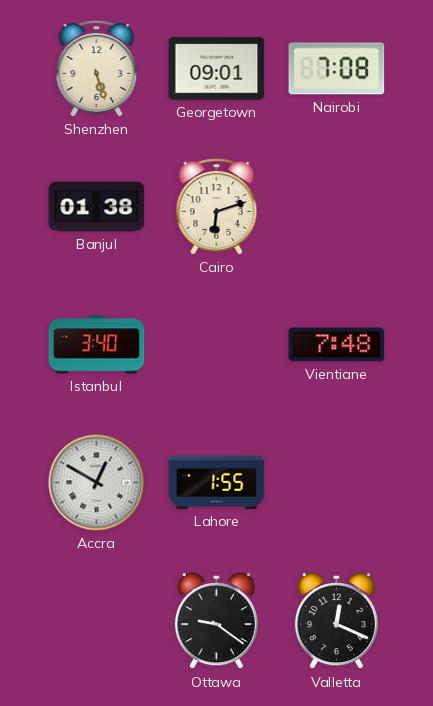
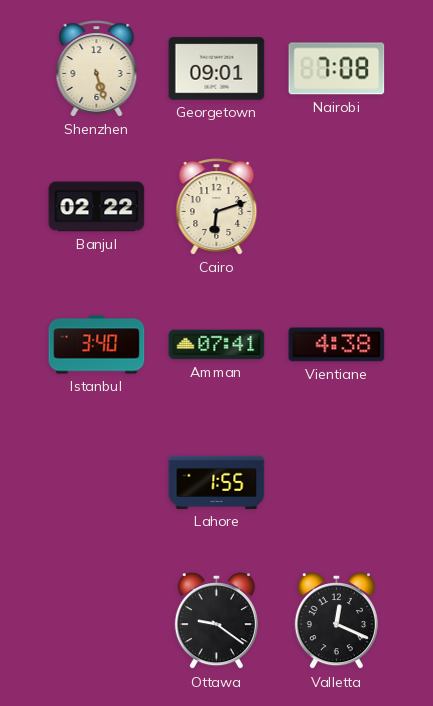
Banjul: 01:38 -> 02:22
Amman: none -> 07:41
Vientiane: 7:48 -> 4:38
Accra: 12:50 -> none
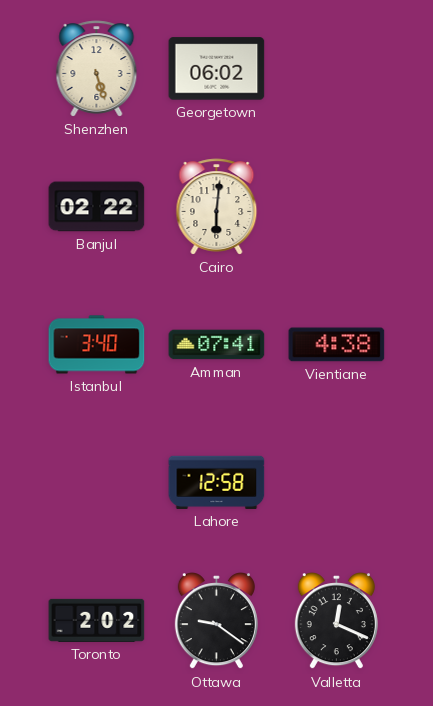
Georgetown: 09:01 -> 06:02
Nairobi: 7:08 -> none
Cairo: 6:12 -> 6:01
Lahore: 1:55 -> 12:58
Toronto: none -> 2:02
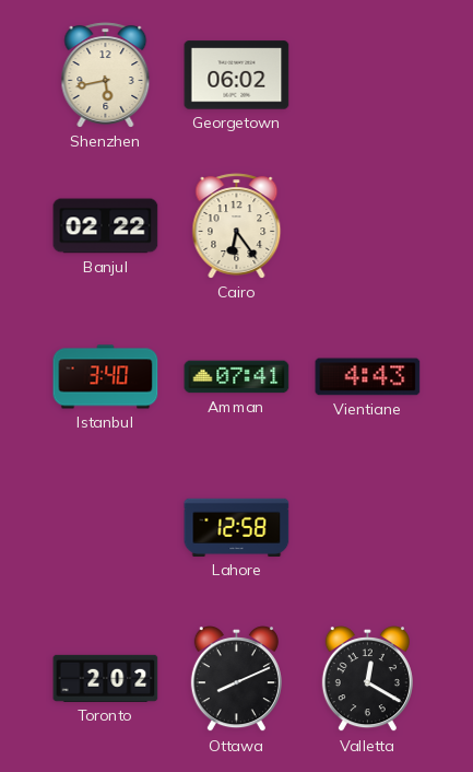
Shenzhen: 5:27 -> 5:43
Cairo: 6:01 -> 6:24
Vientiane: 4:38 -> 4:43
Ottawa: 9:21 -> 8:11
Valletta: 12:19 -> 12:20
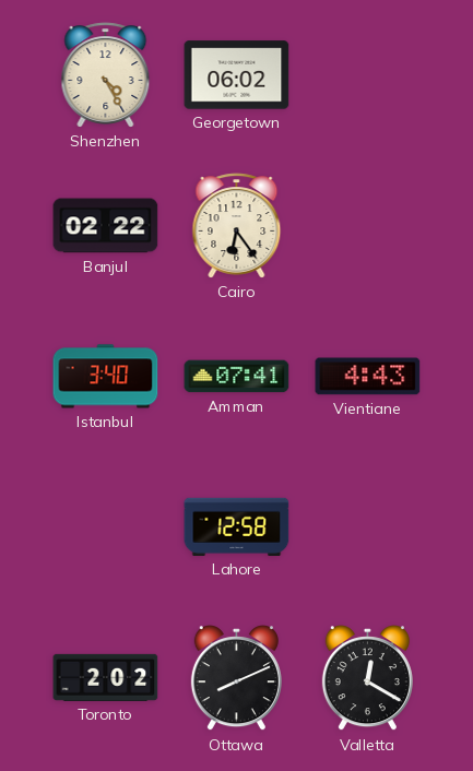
Shenzhen: 5:43 -> 4:25
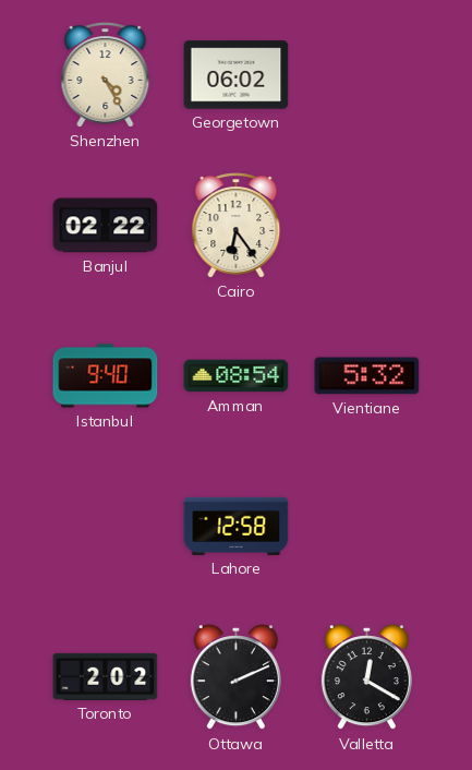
Istanbul: 3:40 -> 9:40
Amman: 07:41 -> 08:54
Vientiane: 4:43 -> 5:32
Ottawa: 8:11 -> 2:11
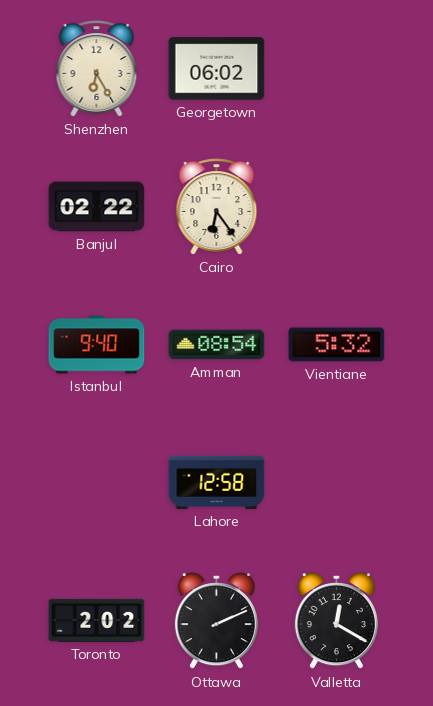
Shenzhen: 4:25 -> 6:25
